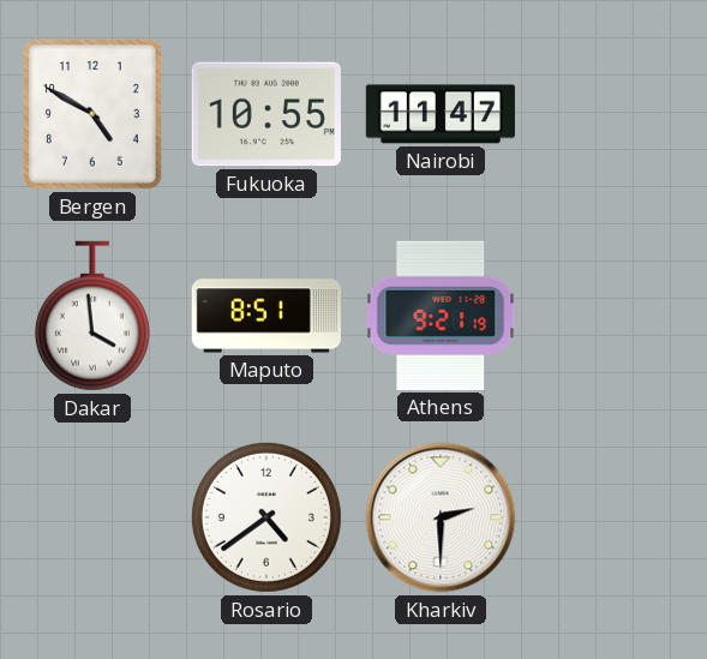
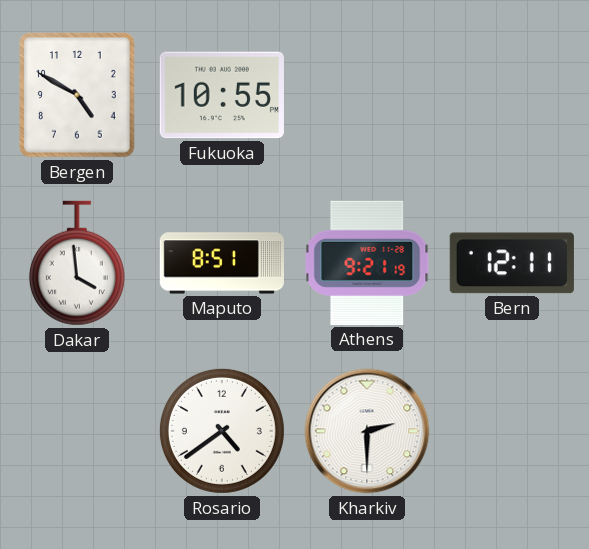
Nairobi: 11:47 -> none
Bern: none -> 12:11
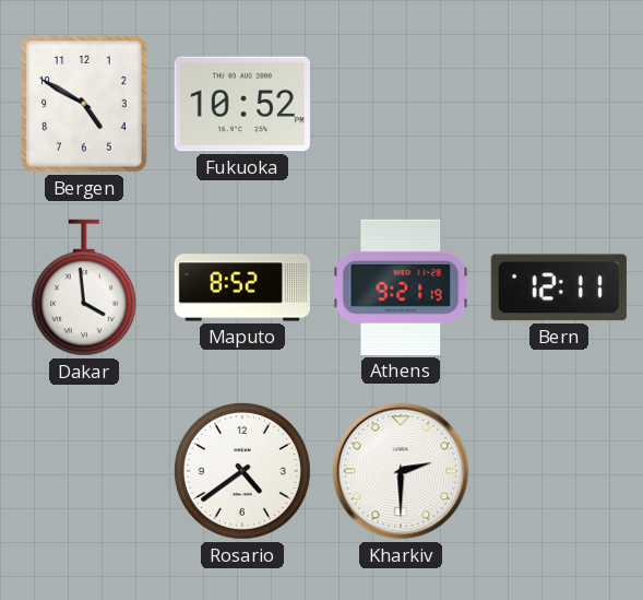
Fukuoka: 10:55 -> 10:52
Maputo: 8:51 -> 8:52
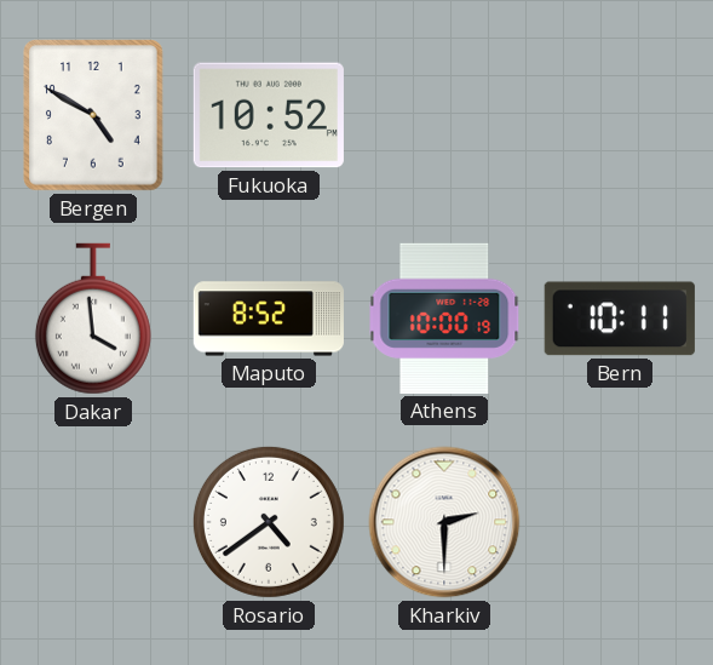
Athens: 9:21 -> 10:00
Bern: 12:11 -> 10:11
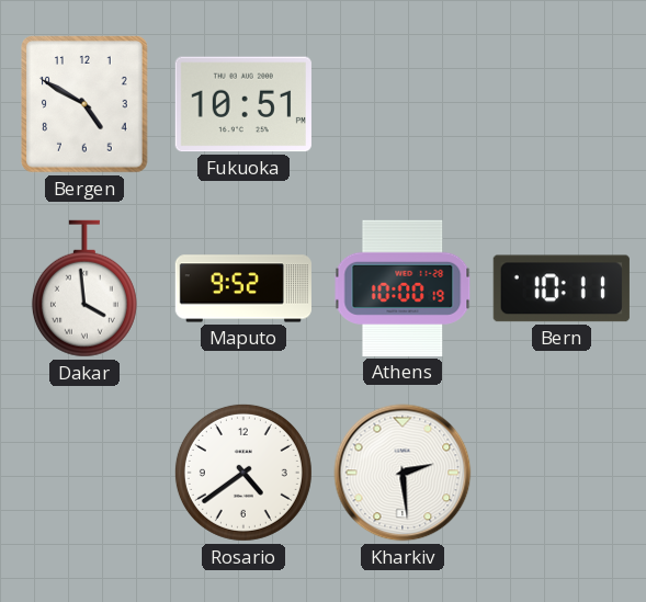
Fukuoka: 10:52 -> 10:51
Maputo: 8:52 -> 9:52
Kharkiv: 2:30 -> 2:29
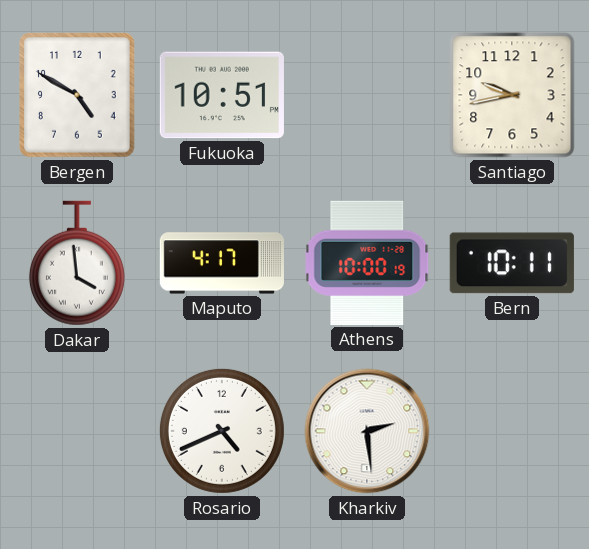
Santiago: none -> 9:43
Maputo: 9:52 -> 4:17
Rosario: 4:39 -> 4:41
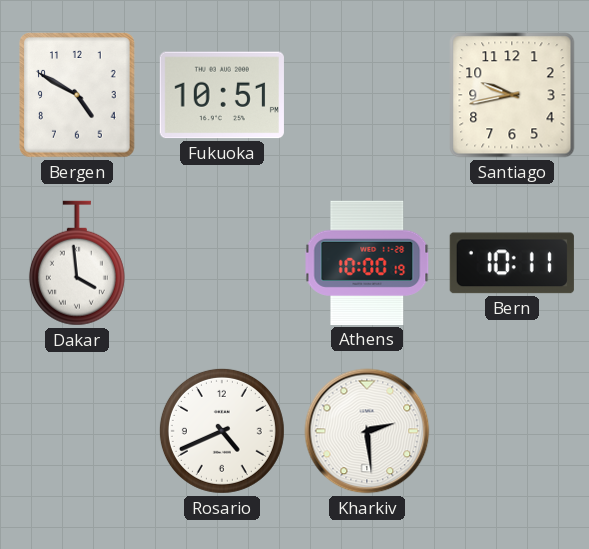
Maputo: 4:17 -> none
